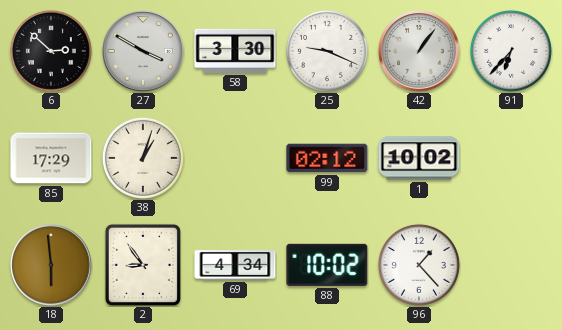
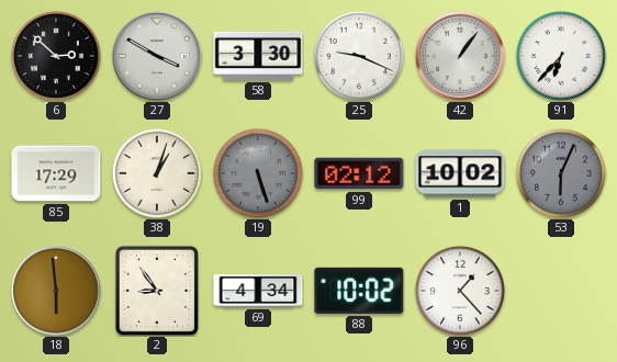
19: none -> 5:27
53: none -> 6:04
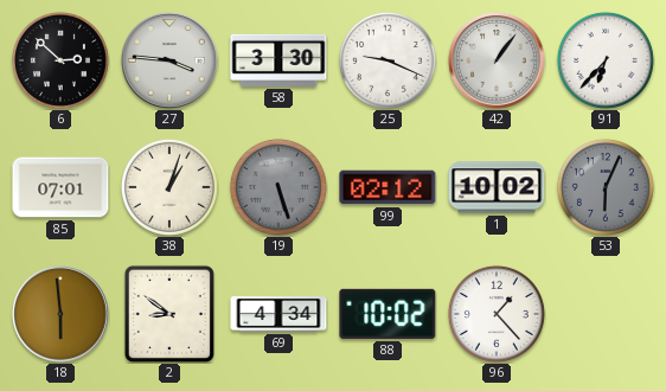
27: 3:50 -> 3:46
85: 17:29 -> 07:01
2: 8:54 -> 8:51
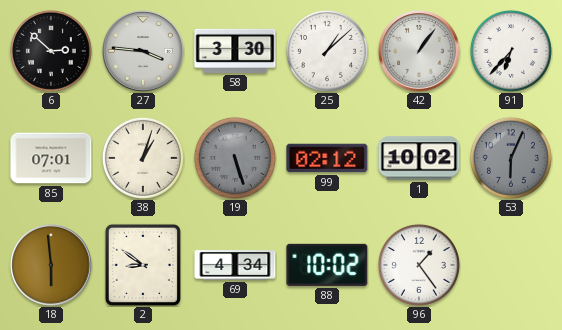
25: 9:19 -> 1:08
96: 1:23 -> 1:24
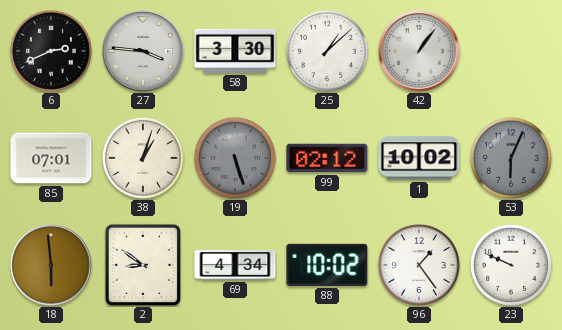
6: 2:52 -> 2:41
91: 6:37 -> none
23: none -> 9:49
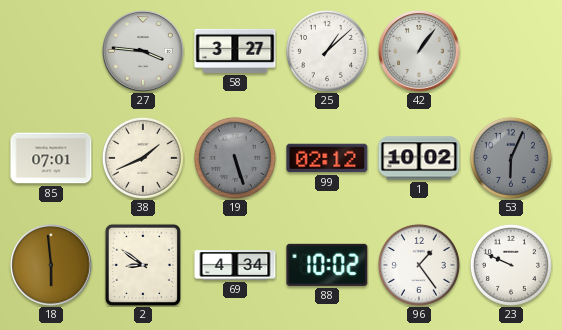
6: 2:41 -> none
58: 3:30 -> 3:27
38: 1:03 -> 1:41
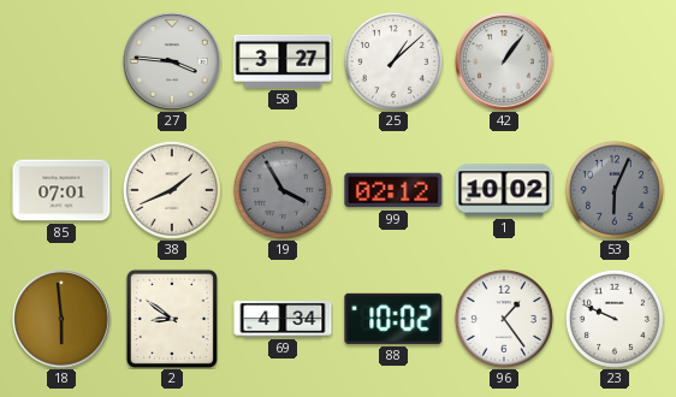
19: 5:27 -> 3:55
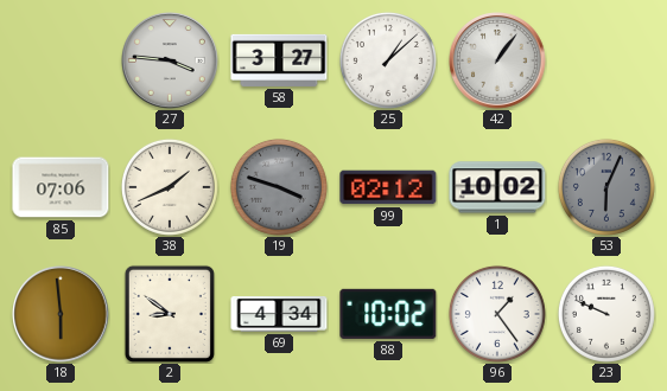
85: 07:01 -> 07:06
19: 3:55 -> 3:48
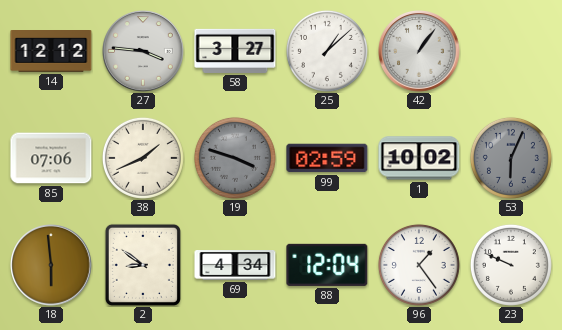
14: none -> 12:12
99: 02:12 -> 02:59
88: 10:02 -> 12:04
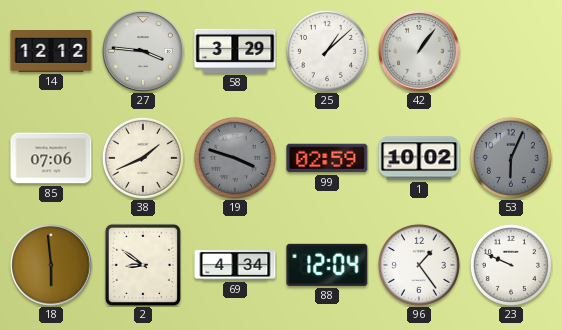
58: 3:27 -> 3:29
